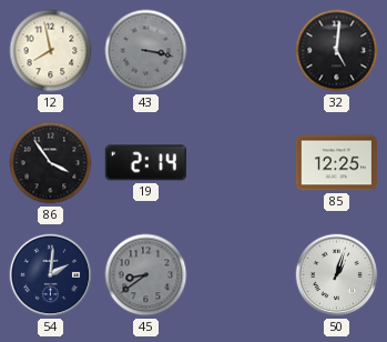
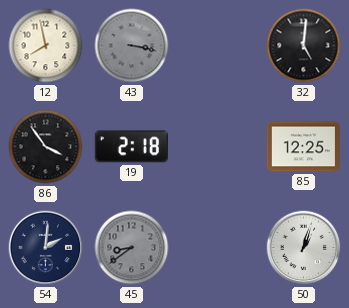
19: 2:14 -> 2:18
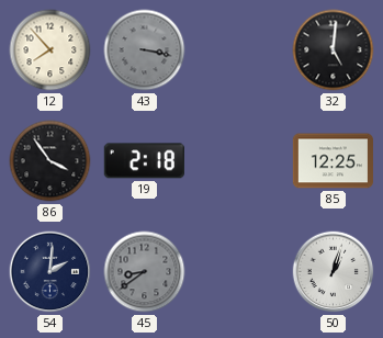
12: 7:58 -> 7:53
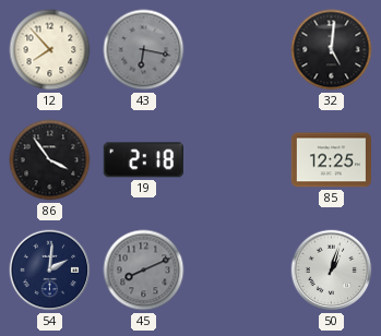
43: 3:17 -> 6:17
45: 8:39 -> 8:11
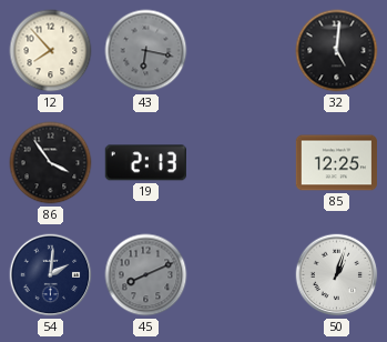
19: 2:18 -> 2:13
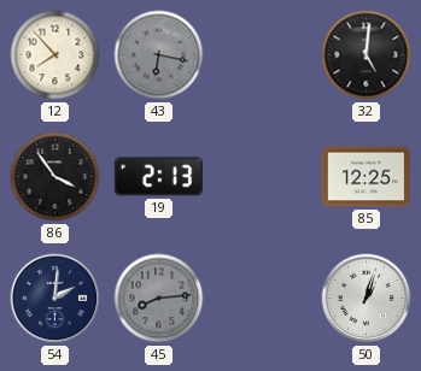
45: 8:11 -> 8:14
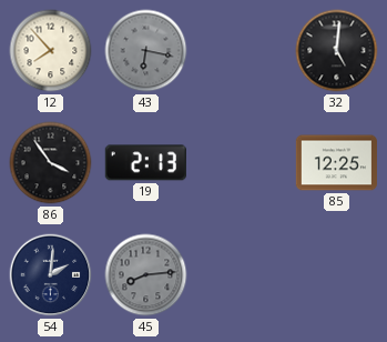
50: 1:03 -> none
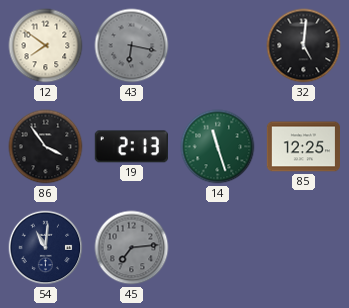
12: 7:53 -> 7:51
14: none -> 11:27
54: 2:01 -> 11:01
45: 8:14 -> 7:14
